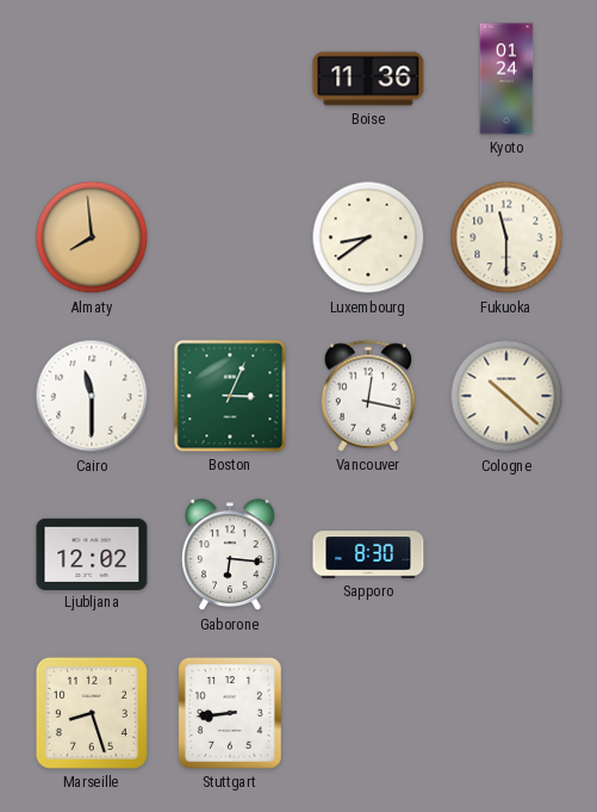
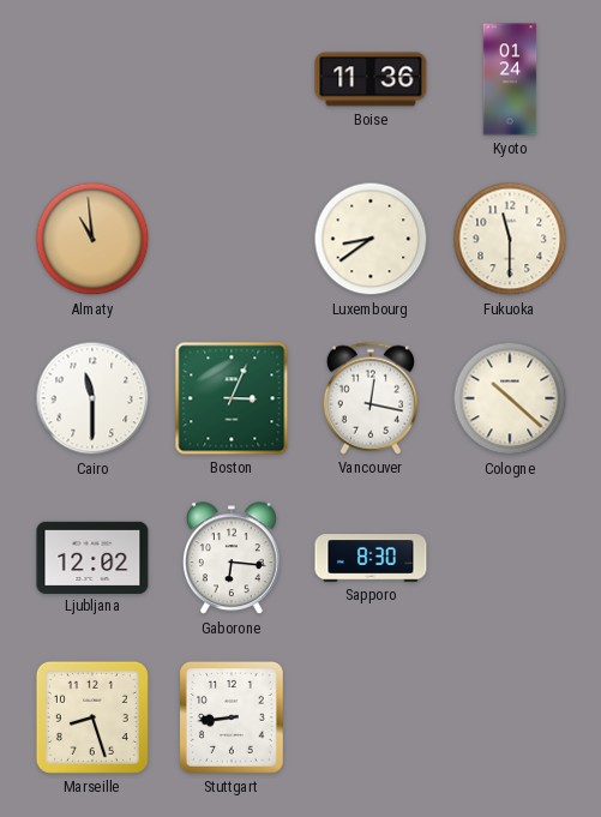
Almaty: 7:59 -> 10:59
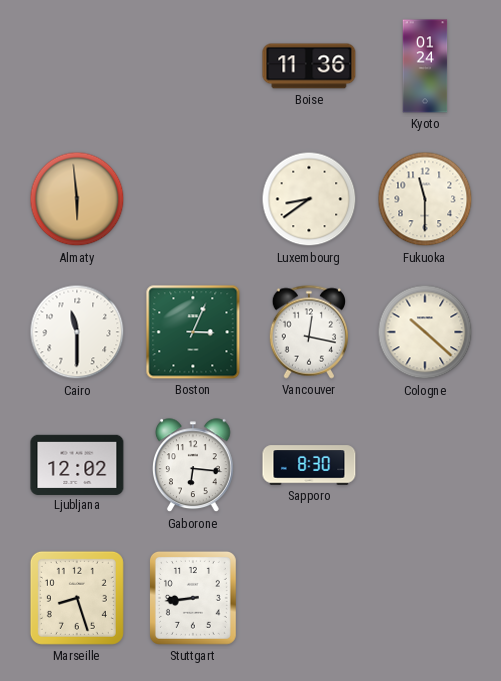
Almaty: 10:59 -> 5:59
